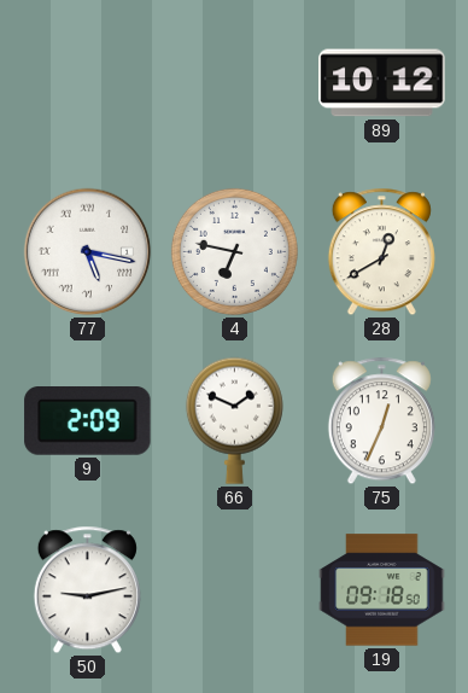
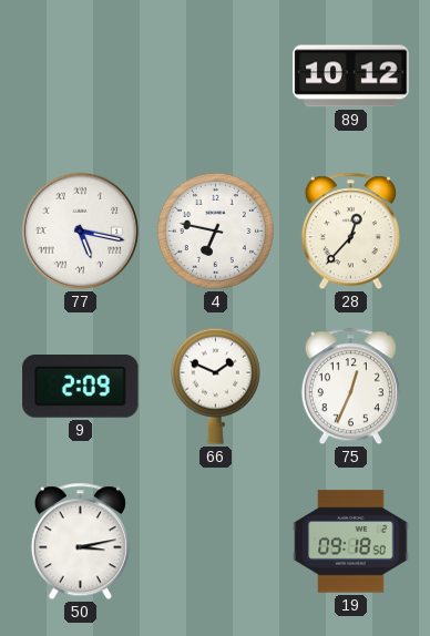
28: 12:40 -> 12:37
50: 9:13 -> 3:13
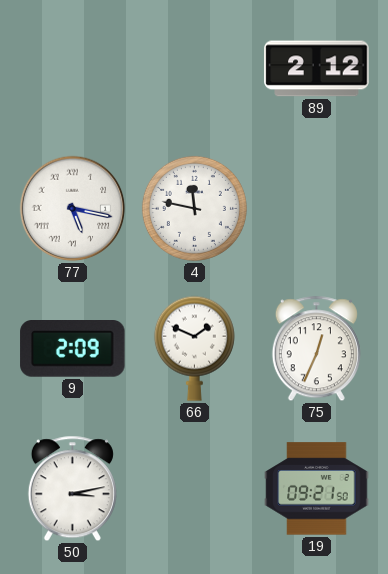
89: 10:12 -> 2:12
4: 6:47 -> 11:47
28: 12:37 -> none
19: 09:18 -> 09:21
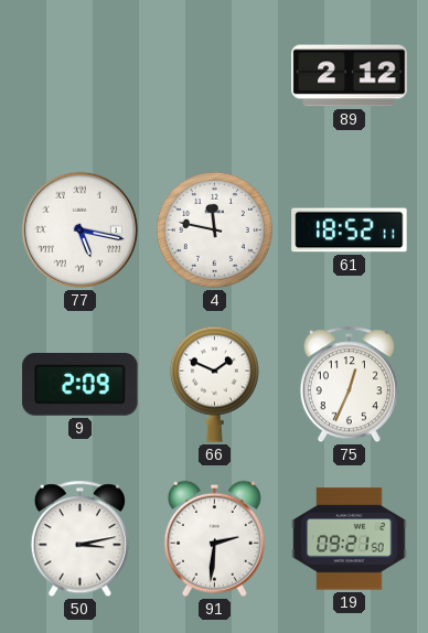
61: none -> 18:52
91: none -> 2:31
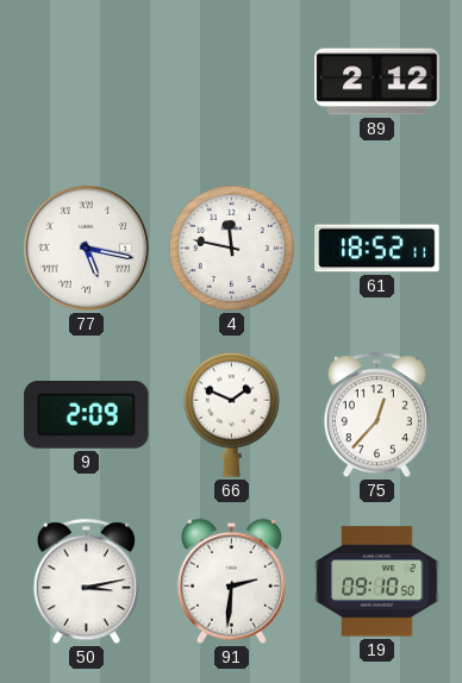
75: 12:34 -> 12:37
19: 09:21 -> 09:10
